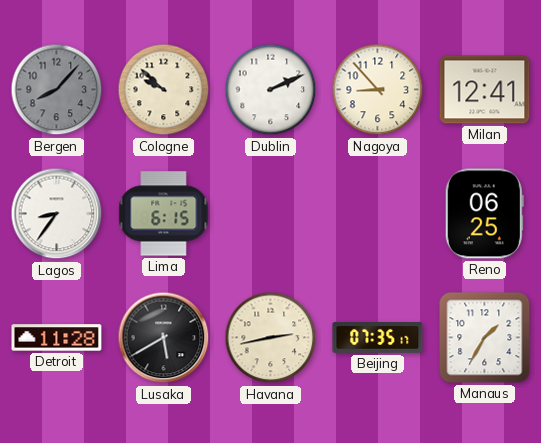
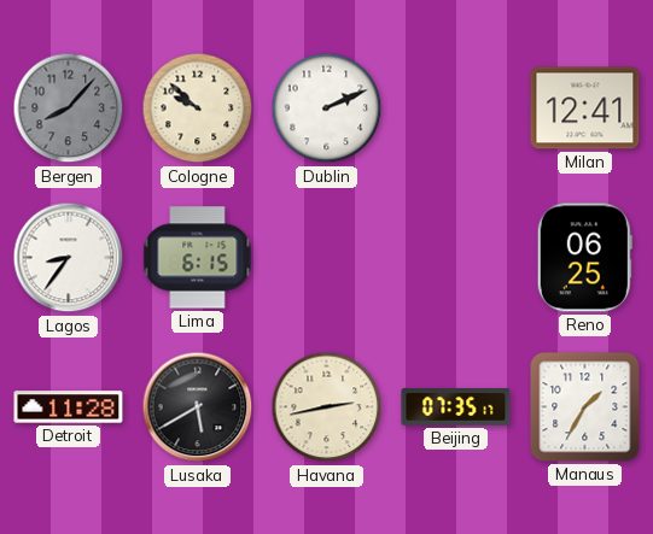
Nagoya: 8:53 -> none
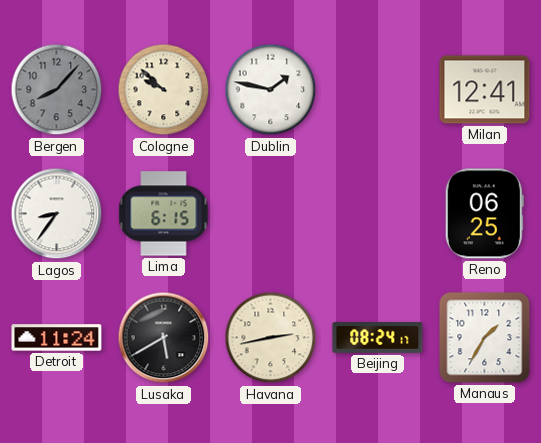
Dublin: 2:11 -> 1:47
Detroit: 11:28 -> 11:24
Beijing: 07:35 -> 08:24
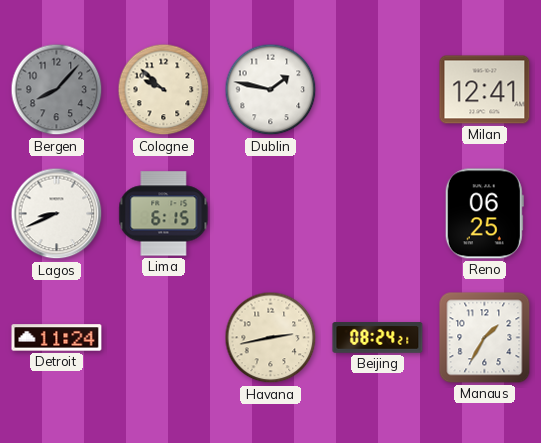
Lagos: 8:36 -> 8:41
Lusaka: 5:40 -> none
Beijing: 08:24:17 -> 08:24:21
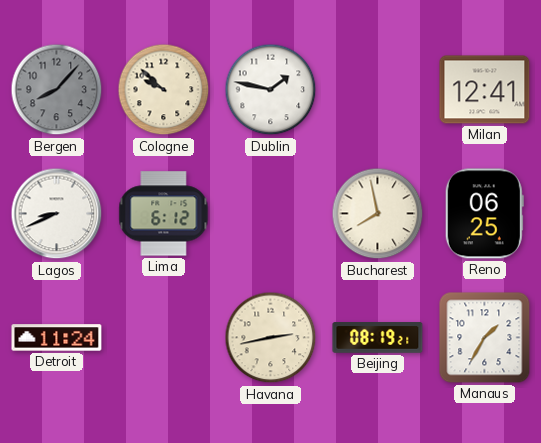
Lima: 6:15 -> 6:12
Bucharest: none -> 7:58
Beijing: 08:24 -> 08:19
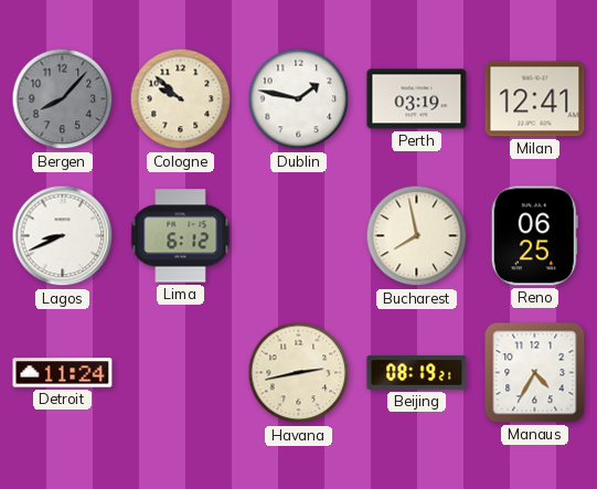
Perth: none -> 03:19
Manaus: 1:35 -> 4:35
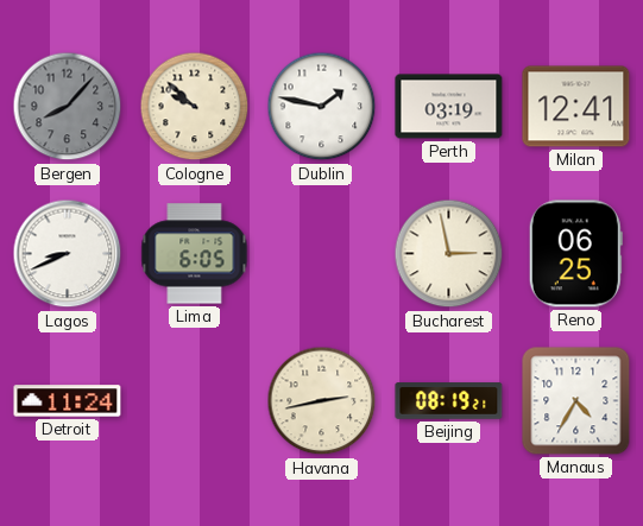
Lima: 6:12 -> 6:05
Bucharest: 7:58 -> 2:58
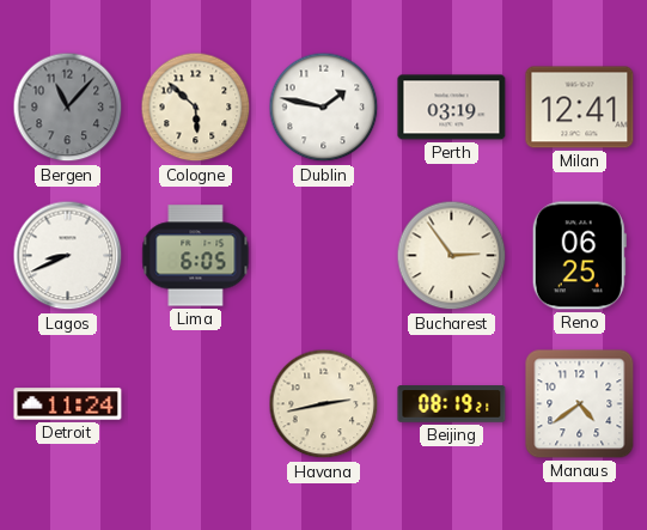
Bergen: 8:07 -> 11:07
Cologne: 9:52 -> 5:52
Bucharest: 2:58 -> 2:54
Manaus: 4:35 -> 4:39
